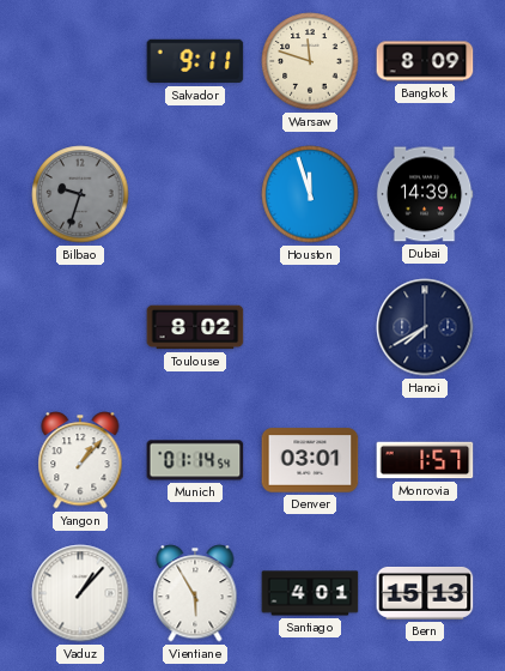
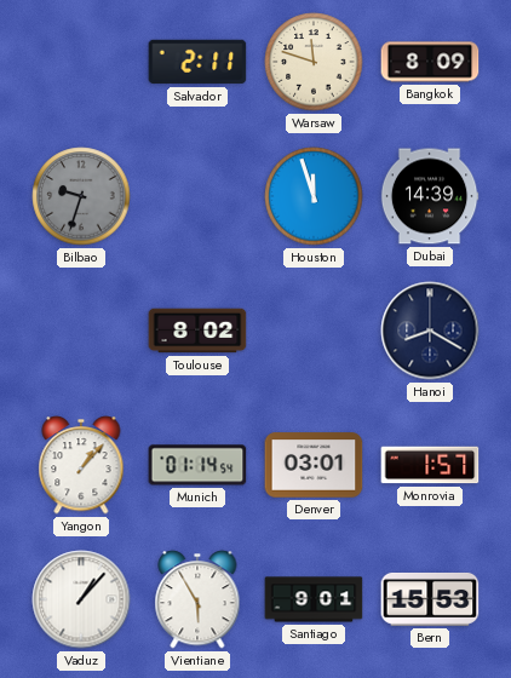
Salvador: 9:11 -> 2:11
Hanoi: 7:40 -> 8:20
Santiago: 4:01 -> 9:01
Bern: 15:13 -> 15:53
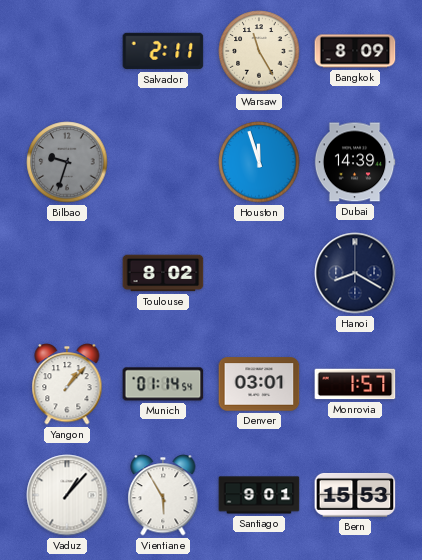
Warsaw: 11:48 -> 11:25
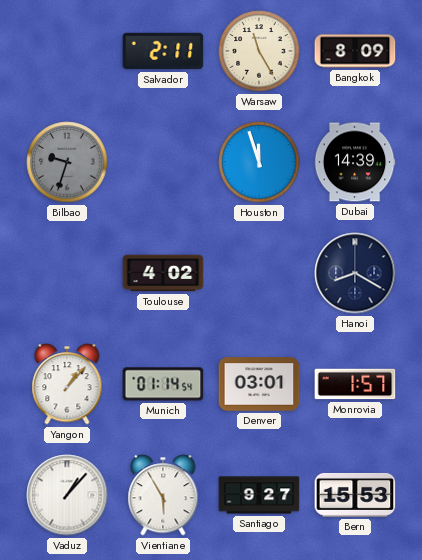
Toulouse: 8:02 -> 4:02
Santiago: 9:01 -> 9:27
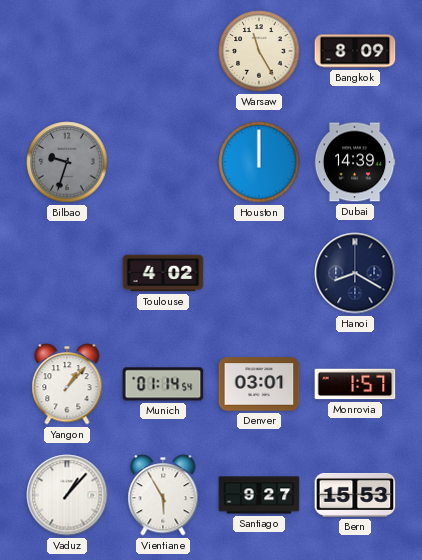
Salvador: 2:11 -> none
Houston: 11:57 -> 12:00
